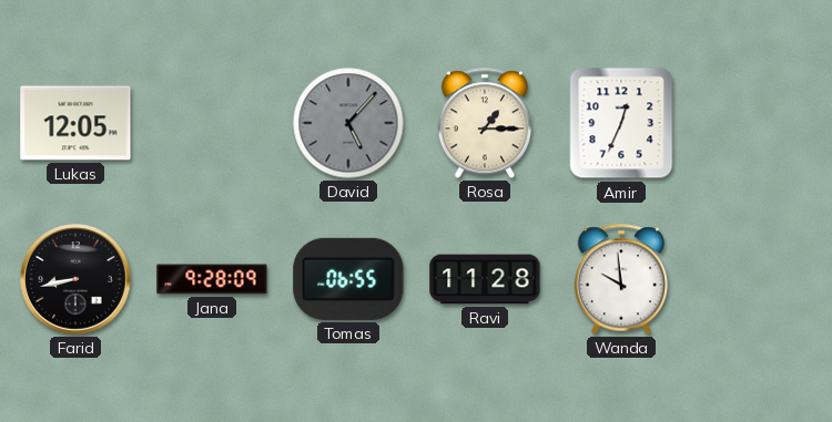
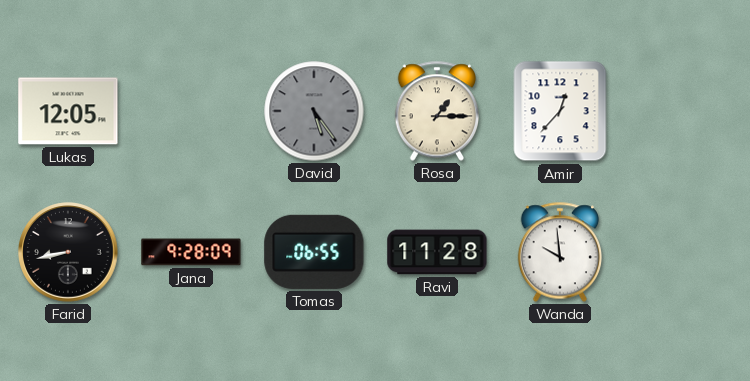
David: 5:07 -> 5:24
Amir: 12:34 -> 12:37
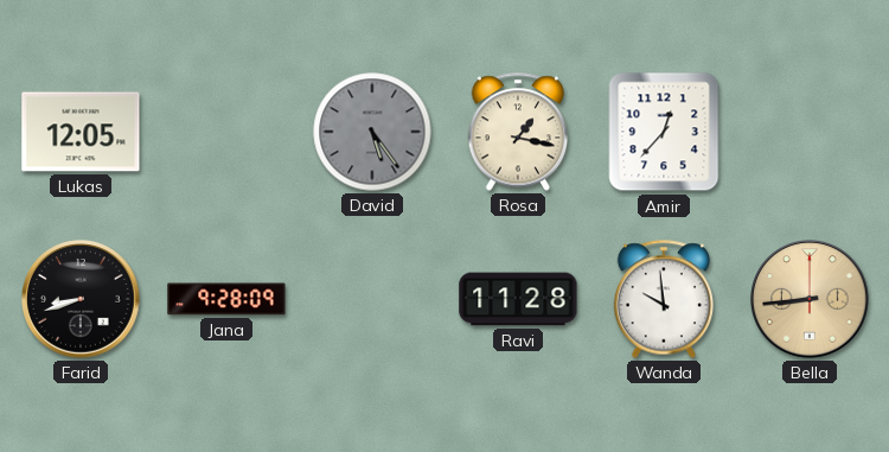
Rosa: 1:15 -> 1:17
Farid: 8:43 -> 8:42
Tomas: 06:55 -> none
Bella: none -> 8:44
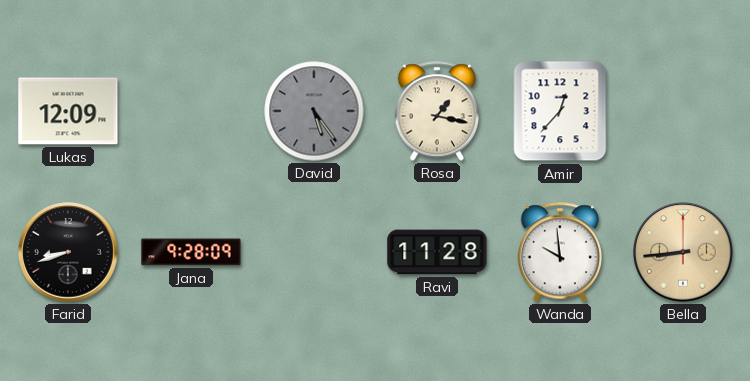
Lukas: 12:05 -> 12:09
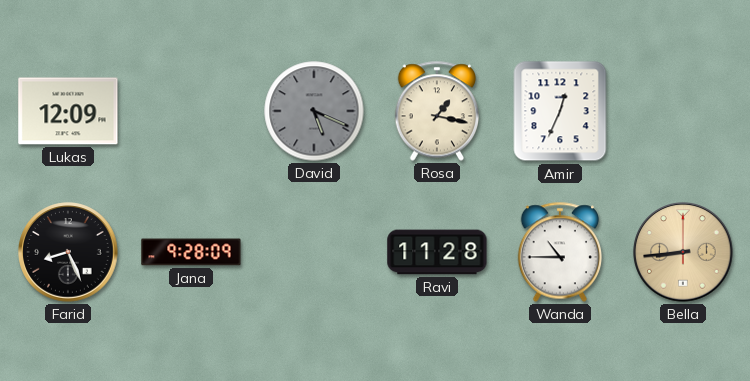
David: 5:24 -> 5:19
Amir: 12:37 -> 12:34
Farid: 8:42 -> 8:26
Wanda: 9:59 -> 10:45
